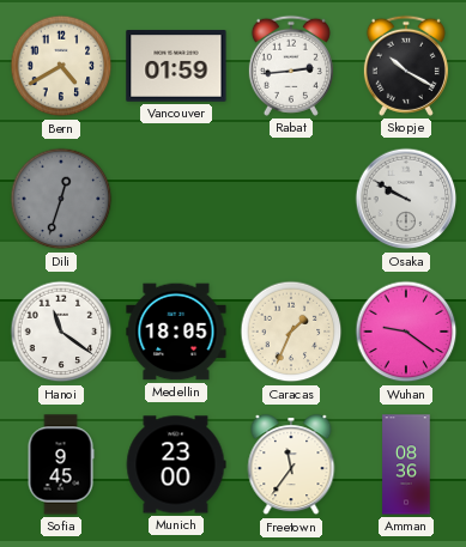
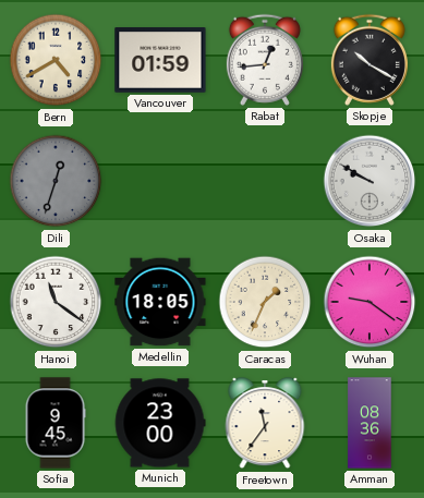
Rabat: 2:44 -> 12:44
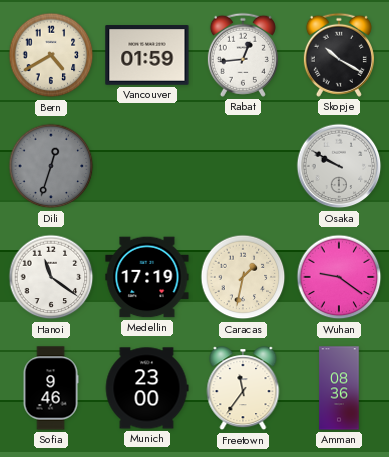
Medellin: 18:05 -> 17:19
Caracas: 1:34 -> 1:32
Sofia: 9:45 -> 9:46
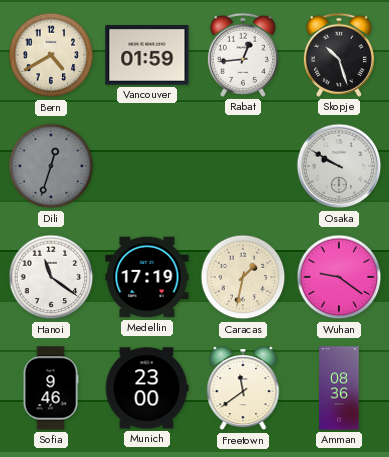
Skopje: 10:20 -> 10:27
Freetown: 11:36 -> 11:39
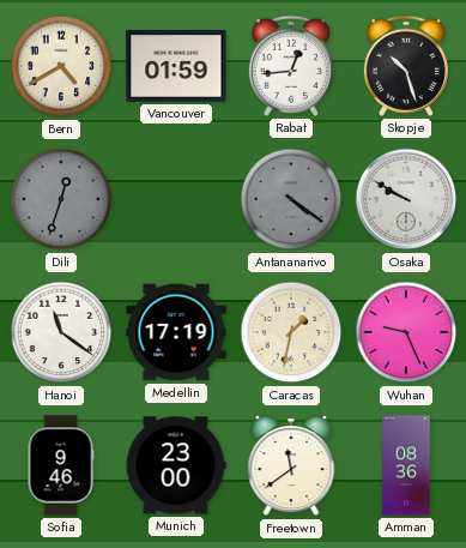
Antananarivo: none -> 4:21
Wuhan: 9:21 -> 9:26
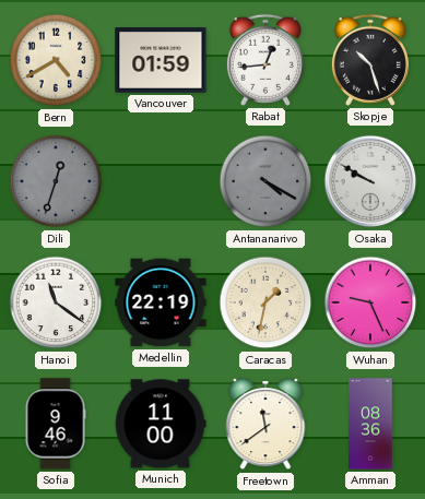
Antananarivo: 4:21 -> 4:20
Medellin: 17:19 -> 22:19
Munich: 23:00 -> 11:00
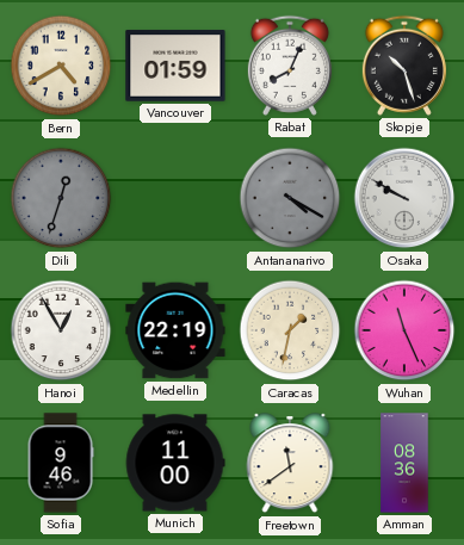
Rabat: 12:44 -> 8:04
Hanoi: 11:21 -> 12:55
Wuhan: 9:26 -> 11:26
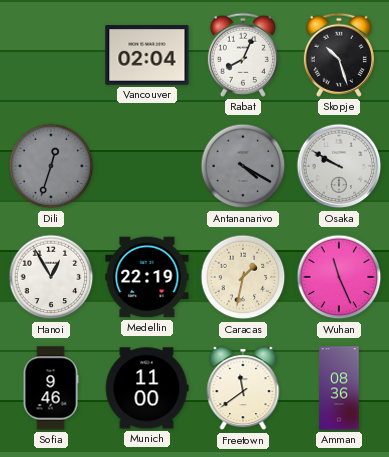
Bern: 4:40 -> none
Vancouver: 01:59 -> 02:04
